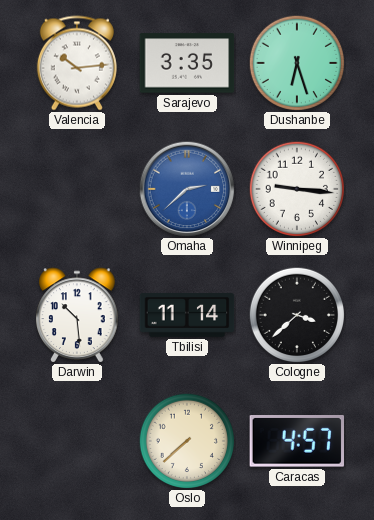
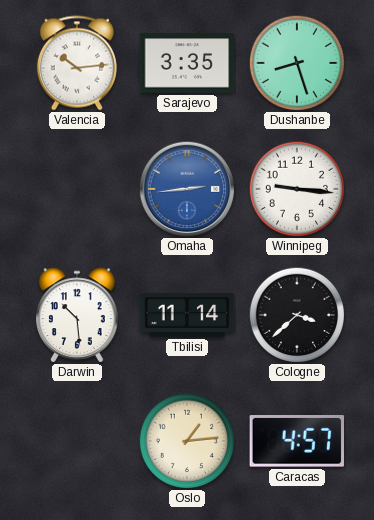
Dushanbe: 6:27 -> 8:27
Omaha: 2:38 -> 2:44
Oslo: 7:38 -> 1:14
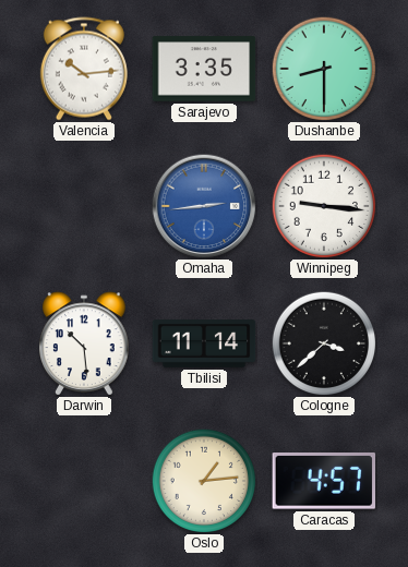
Dushanbe: 8:27 -> 8:30
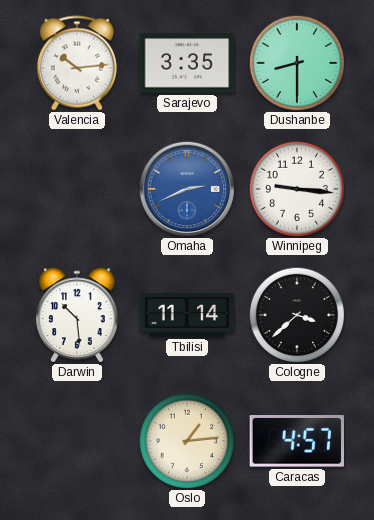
Omaha: 2:44 -> 2:41
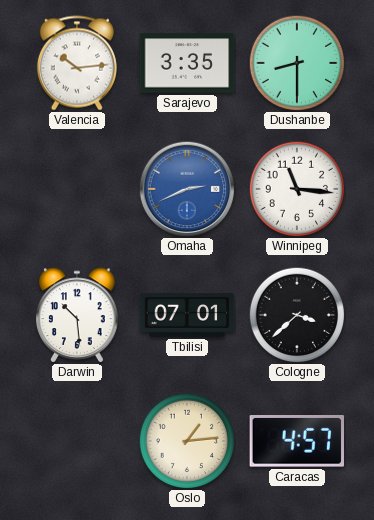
Winnipeg: 9:16 -> 11:16
Tbilisi: 11:14 -> 07:01
